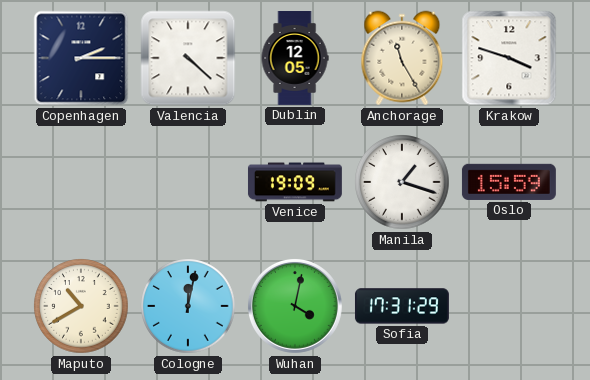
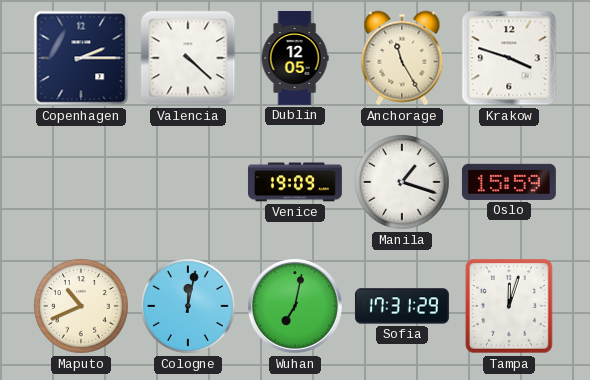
Maputo: 10:40 -> 10:41
Wuhan: 4:02 -> 7:02
Tampa: none -> 12:03
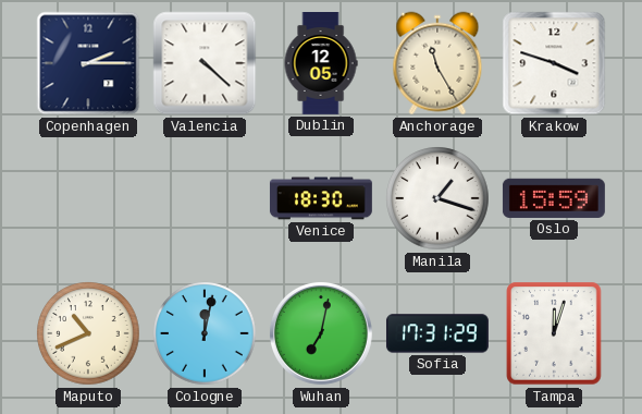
Venice: 19:09 -> 18:30
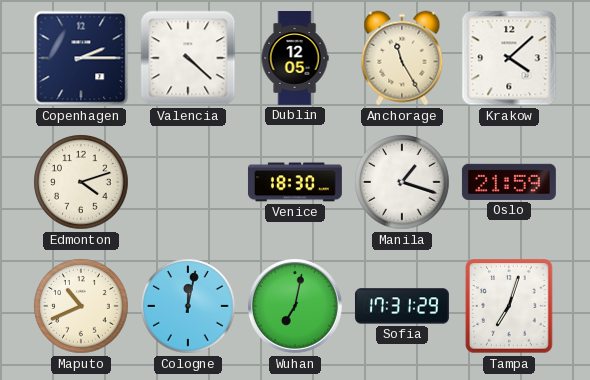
Krakow: 3:48 -> 4:08
Edmonton: none -> 4:12
Oslo: 15:59 -> 21:59
Tampa: 12:03 -> 7:03
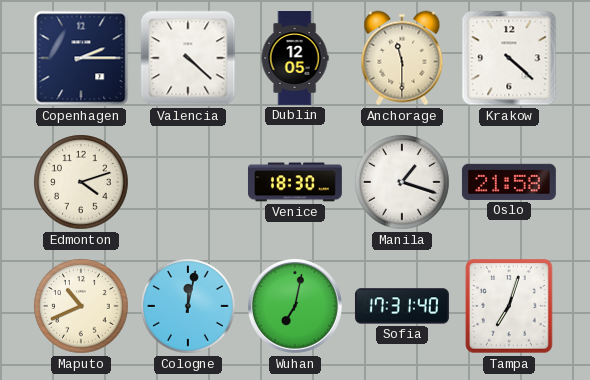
Anchorage: 11:25 -> 11:30
Krakow: 4:08 -> 4:22
Oslo: 21:59 -> 21:58
Sofia: 17:31:29 -> 17:31:40
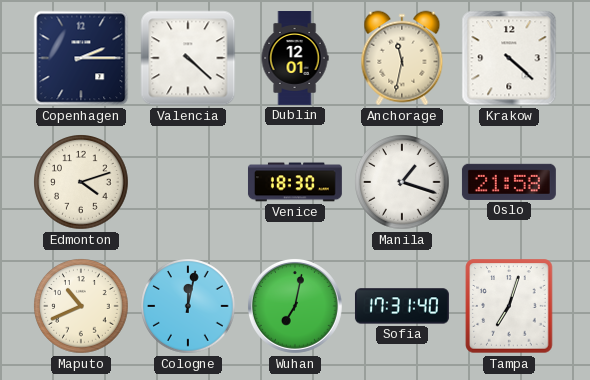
Dublin: 12:05 -> 12:01
Anchorage: 11:30 -> 11:32
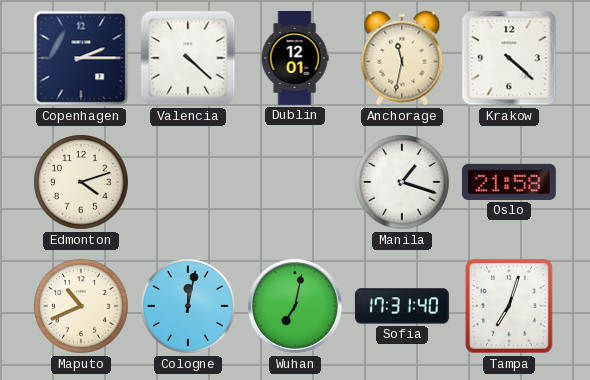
Venice: 18:30 -> none
